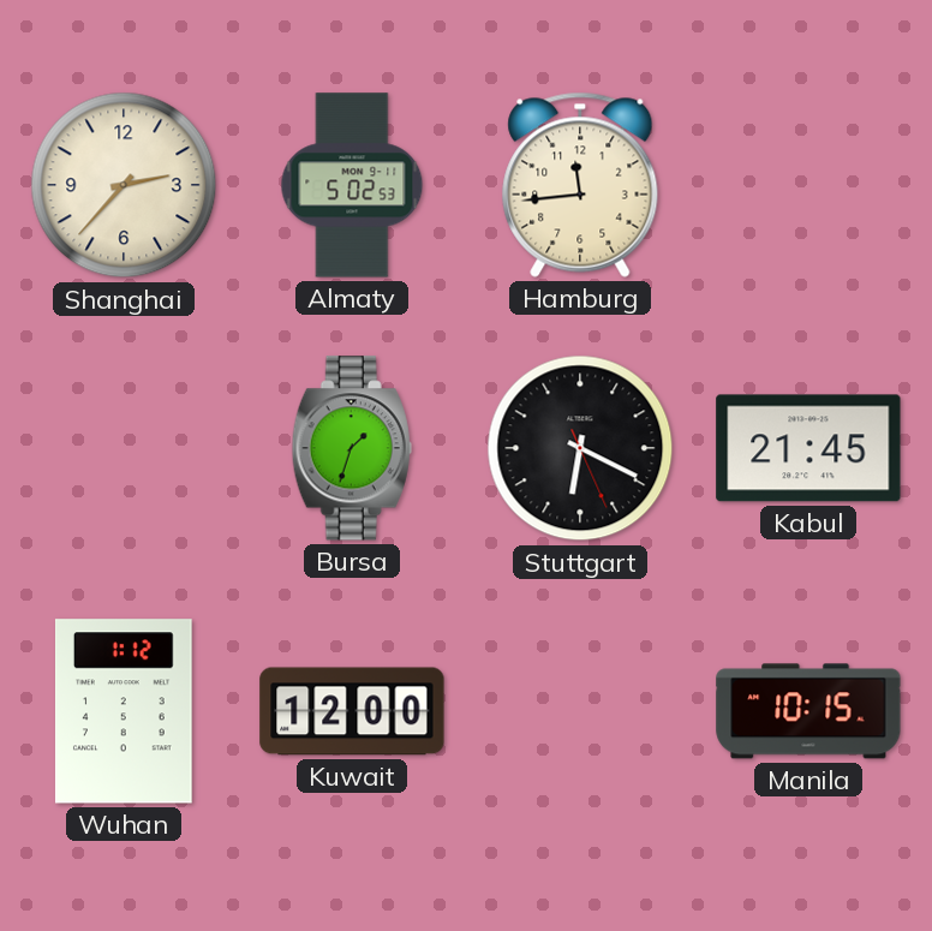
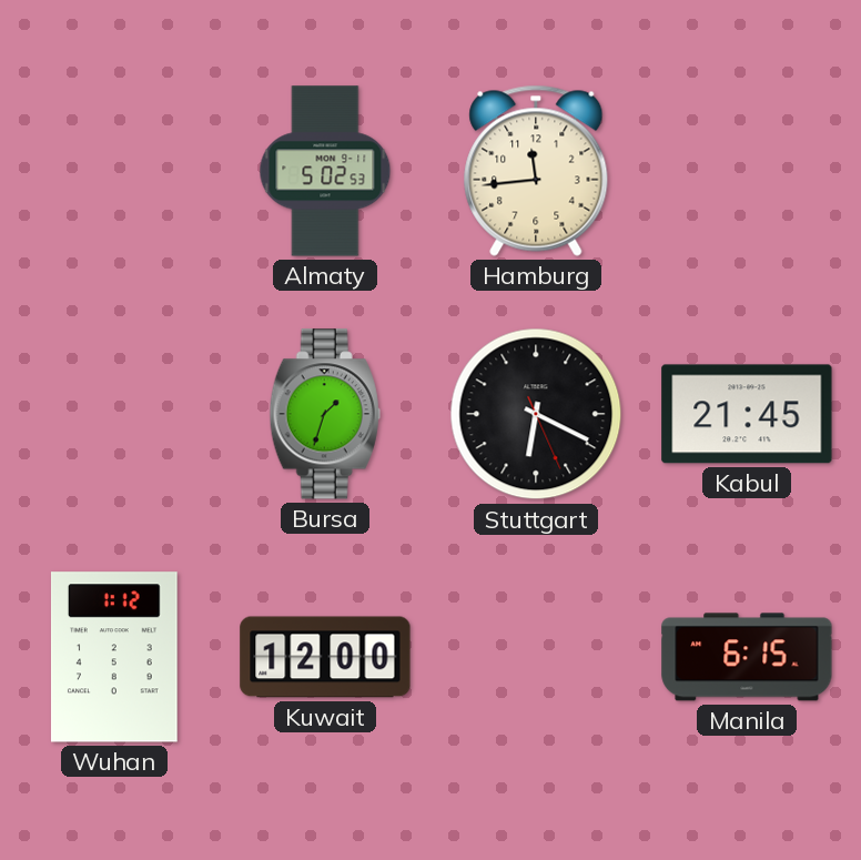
Shanghai: 2:37 -> none
Manila: 10:15 -> 6:15
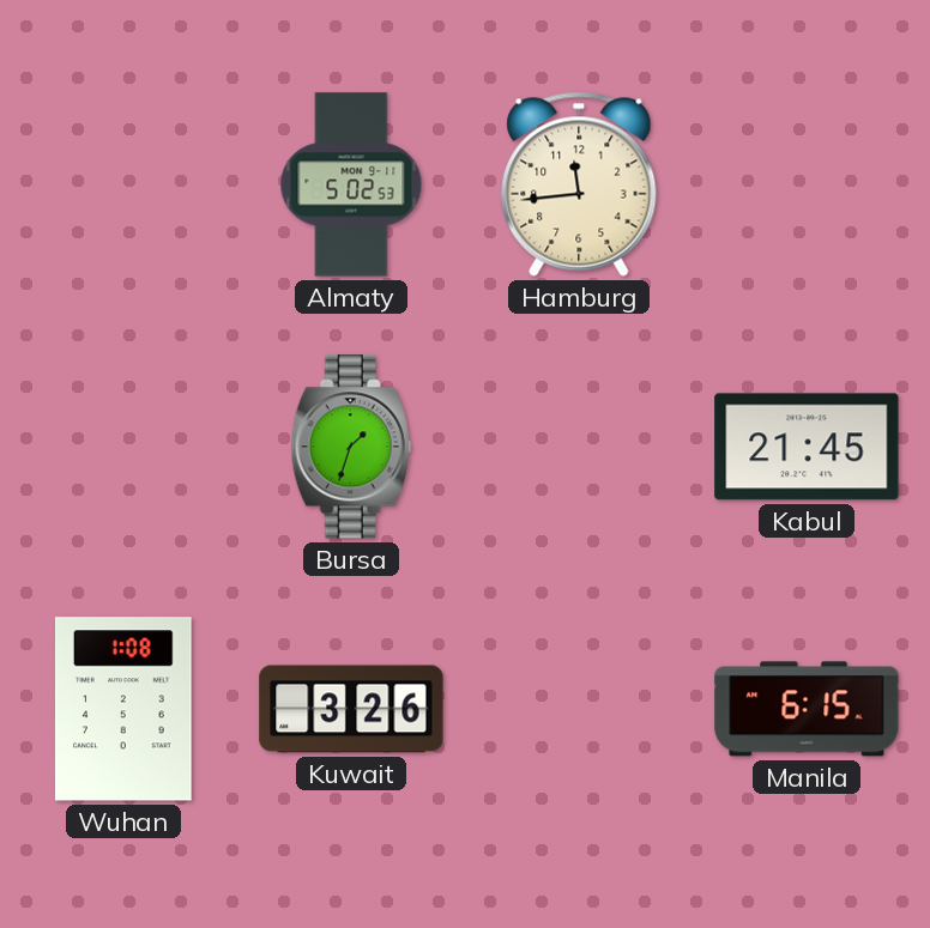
Stuttgart: 6:19 -> none
Wuhan: 1:12 -> 1:08
Kuwait: 12:00 -> 3:26
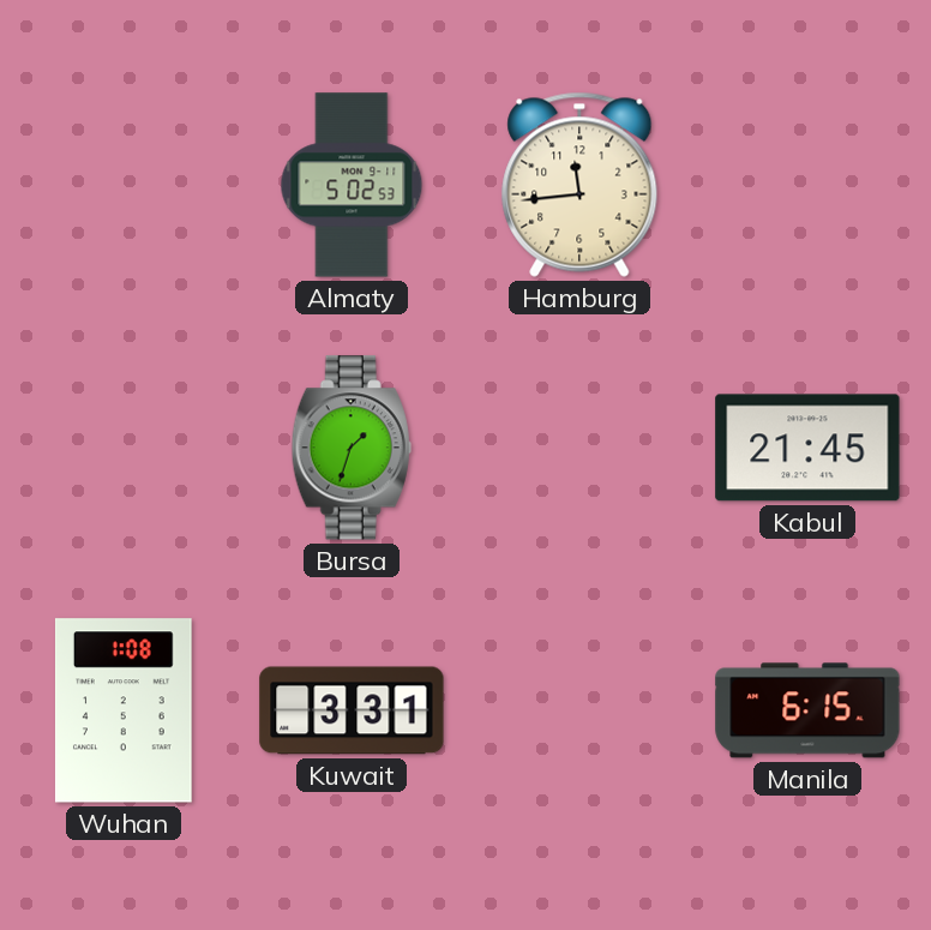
Kuwait: 3:26 -> 3:31
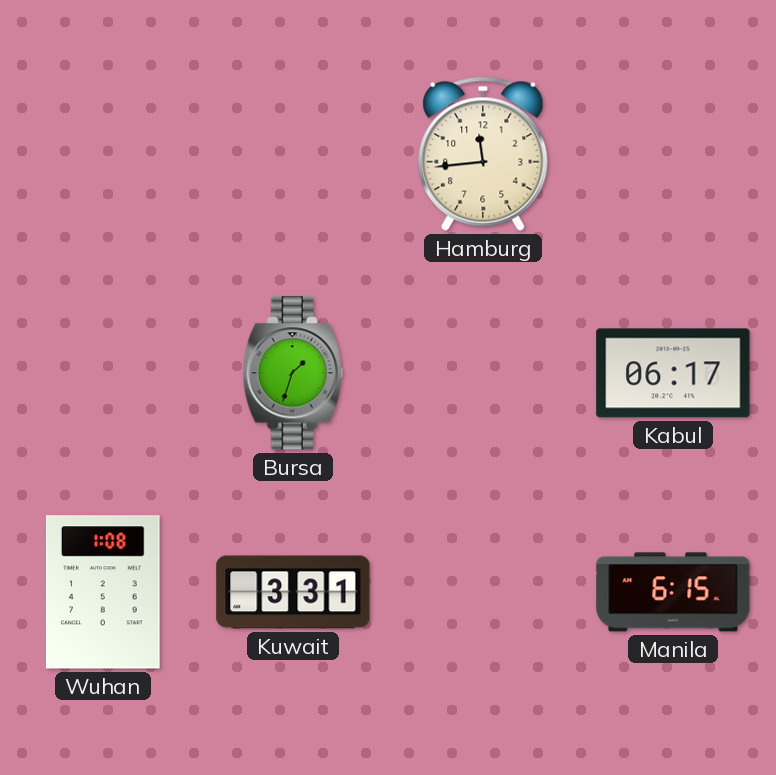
Almaty: 5:02 -> none
Kabul: 21:45 -> 06:17
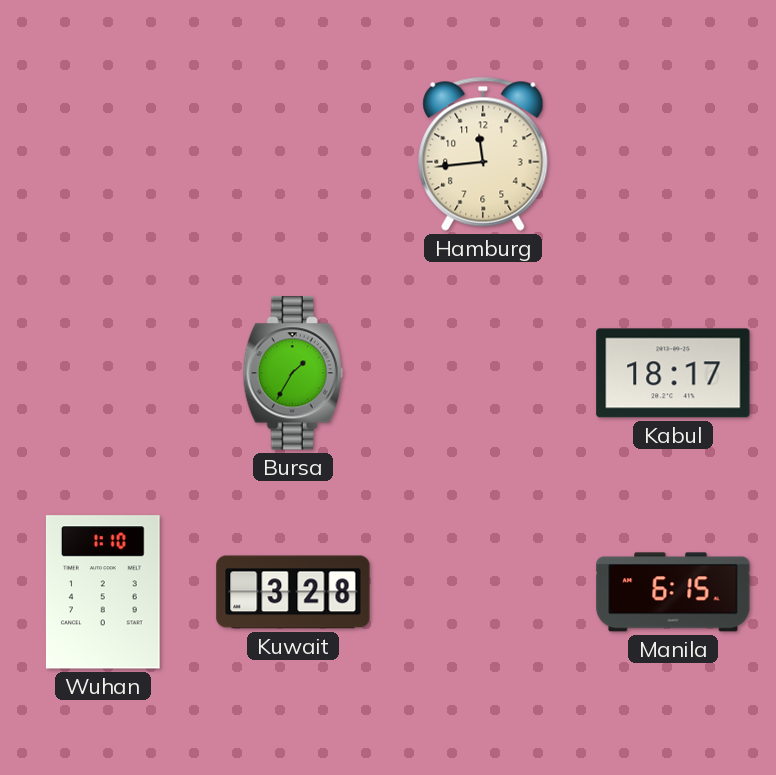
Bursa: 1:33 -> 1:35
Kabul: 06:17 -> 18:17
Wuhan: 1:08 -> 1:10
Kuwait: 3:31 -> 3:28
